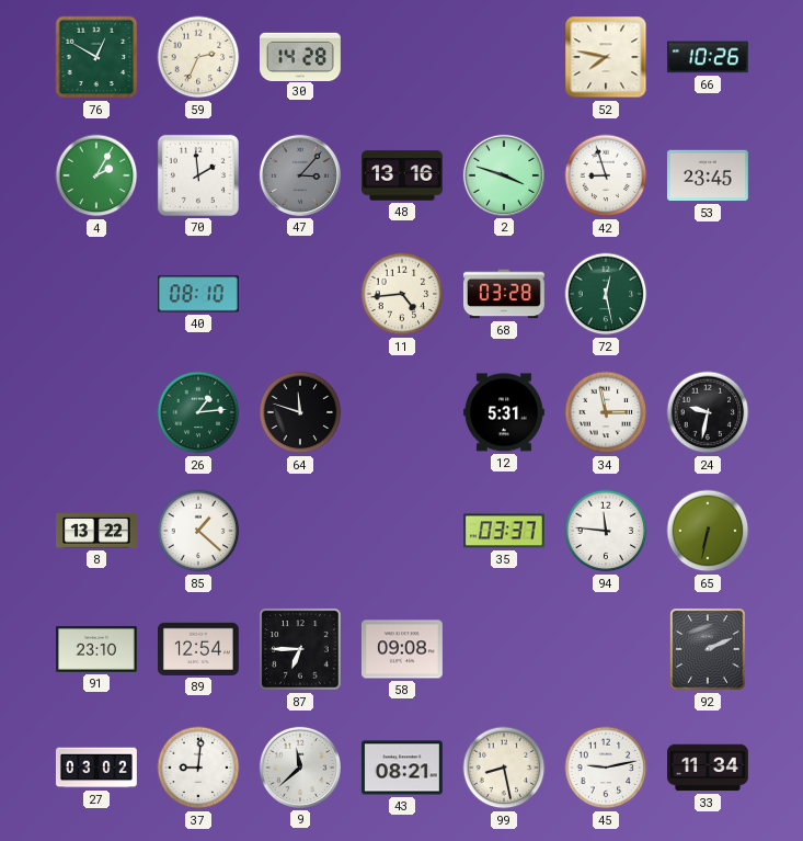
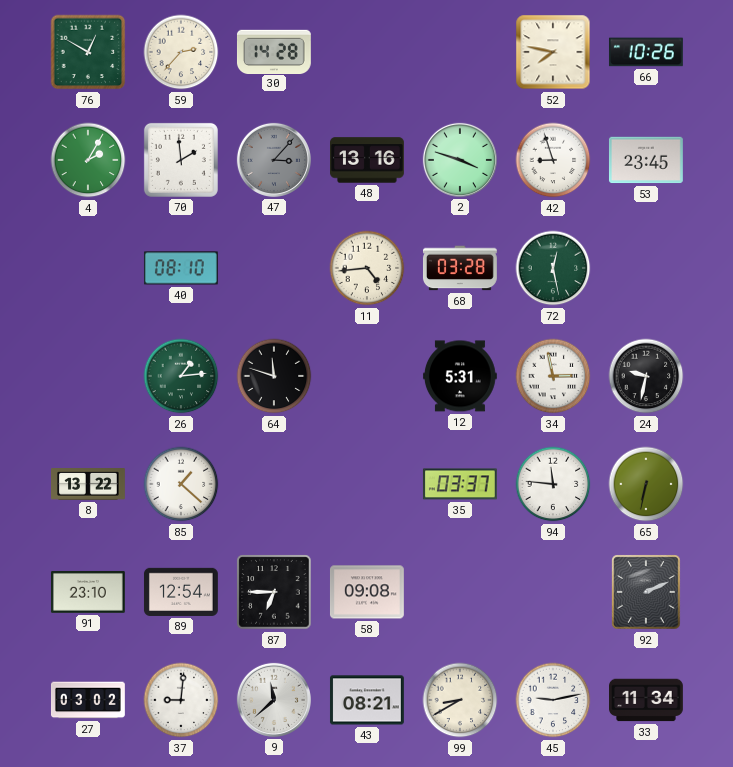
59: 2:34 -> 2:37
99: 8:28 -> 8:40
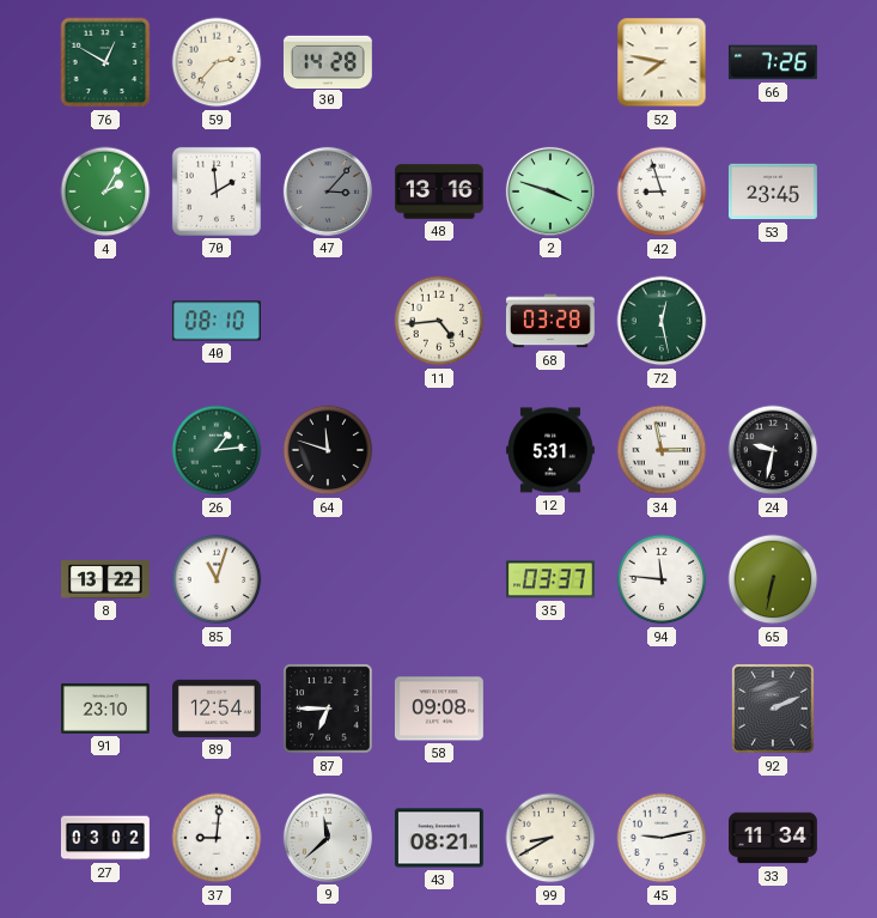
66: 10:26 -> 7:26
85: 1:22 -> 11:03
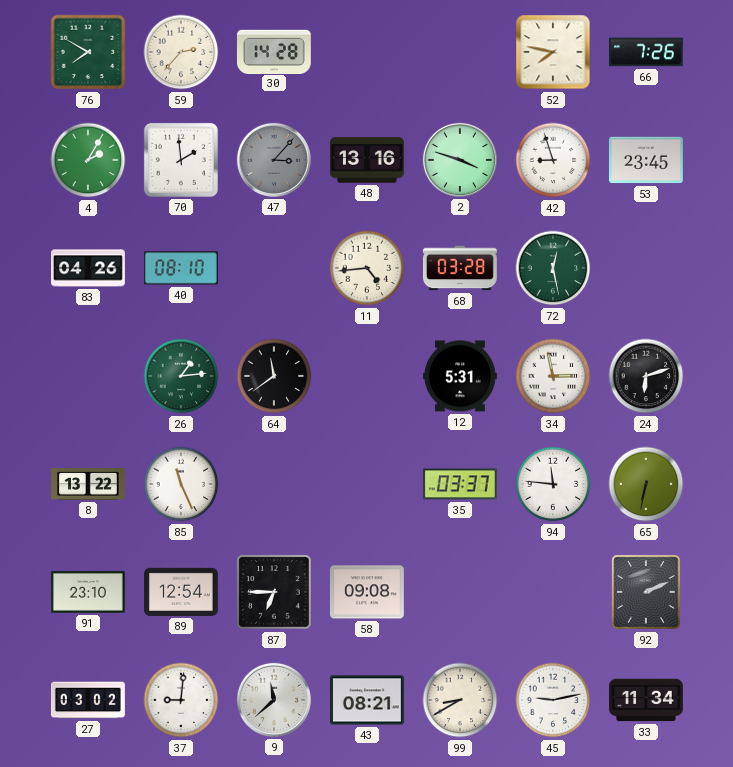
76: 12:50 -> 7:50
83: none -> 04:26
64: 11:48 -> 11:39
24: 9:32 -> 6:12
85: 11:03 -> 11:26
